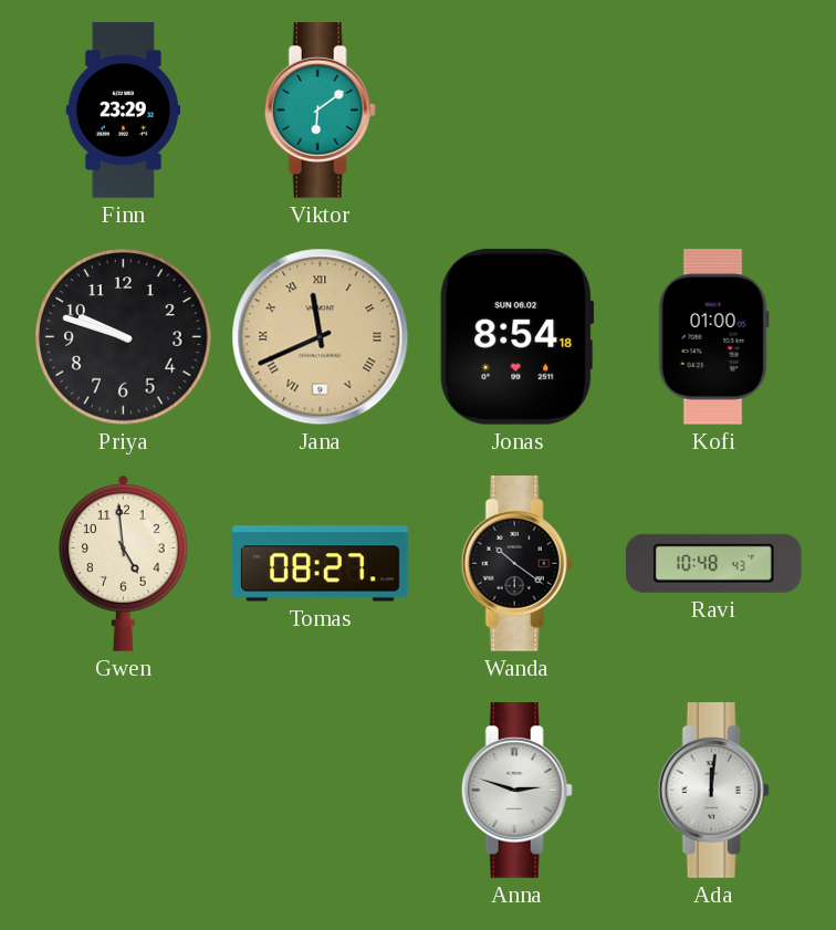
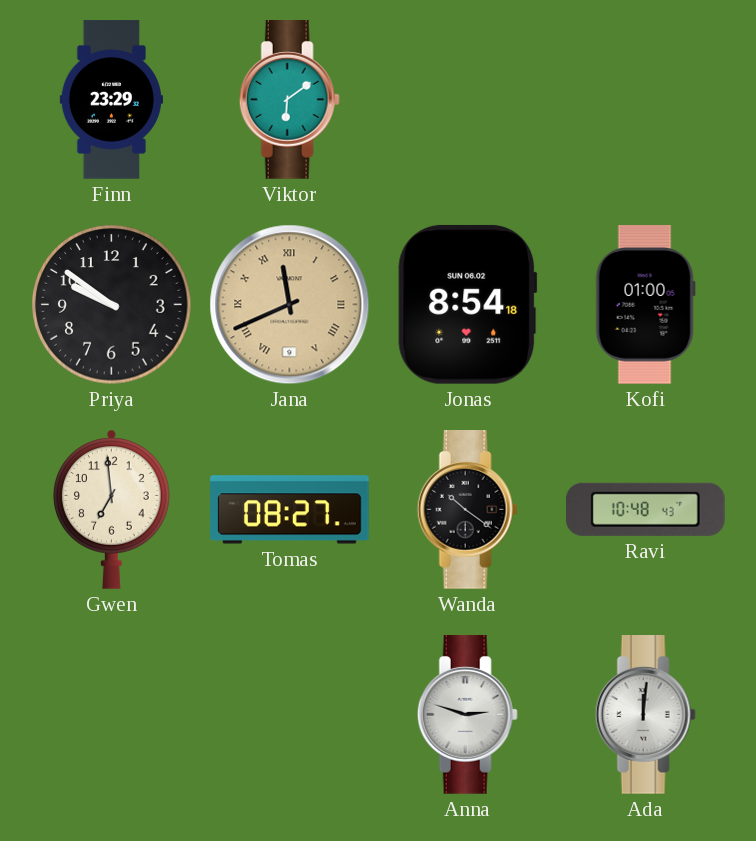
Priya: 9:48 -> 9:51
Gwen: 4:59 -> 6:59
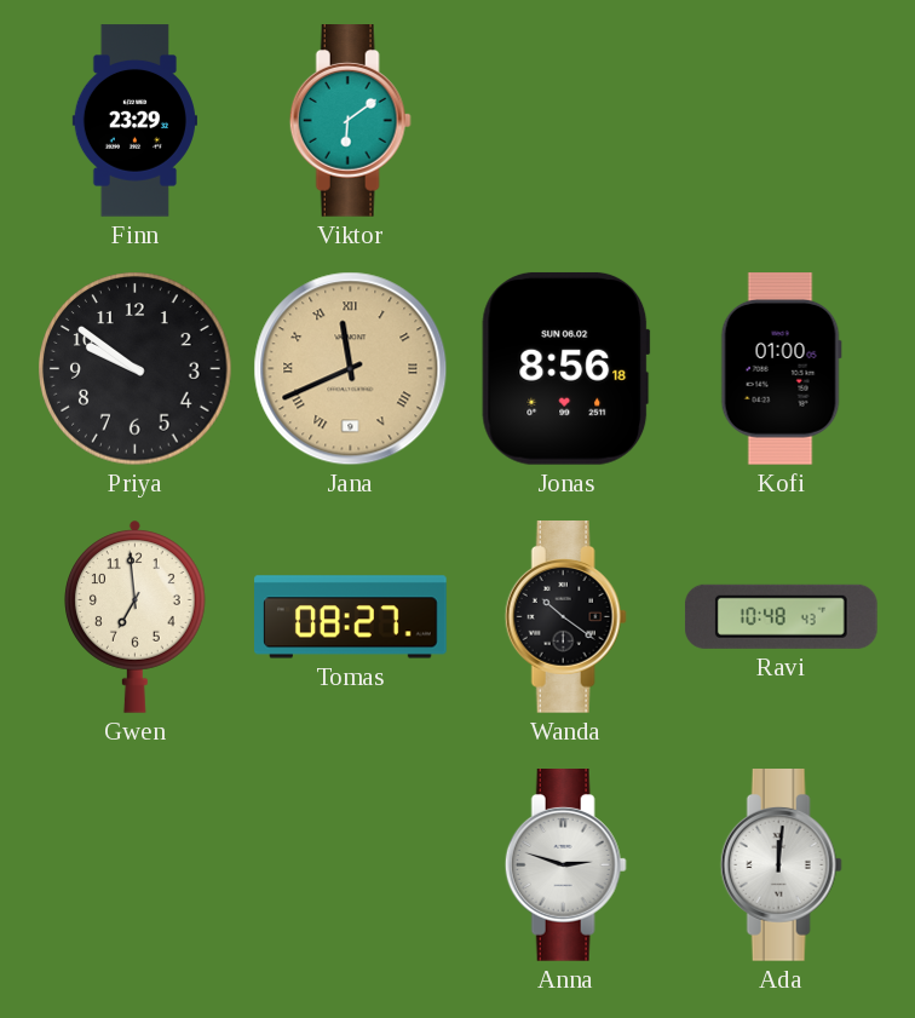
Jonas: 8:54 -> 8:56
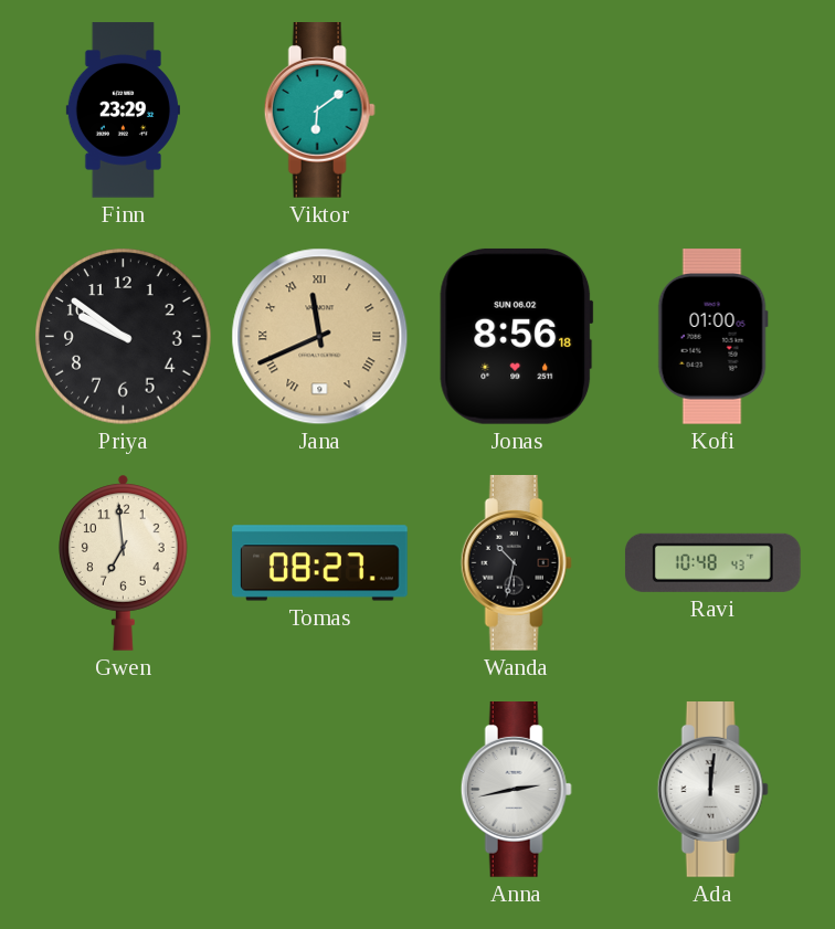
Wanda: 10:21 -> 10:32
Anna: 2:48 -> 2:43
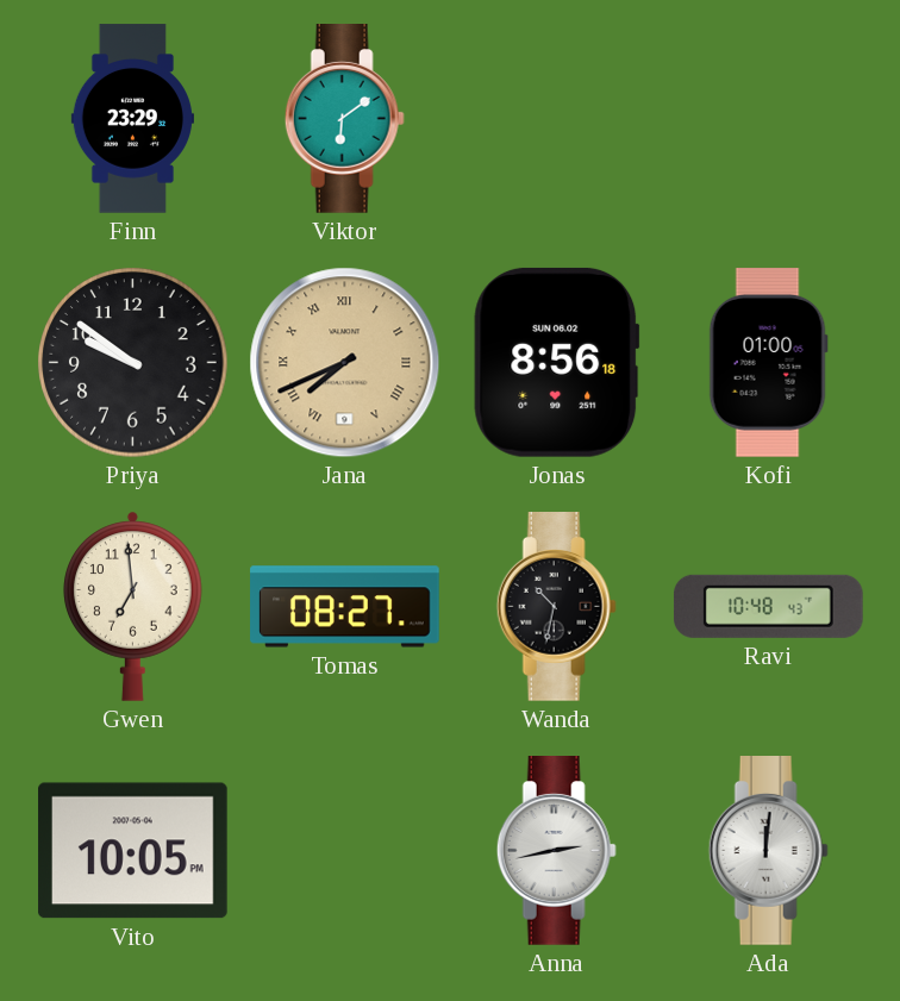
Jana: 11:41 -> 7:41
Vito: none -> 10:05
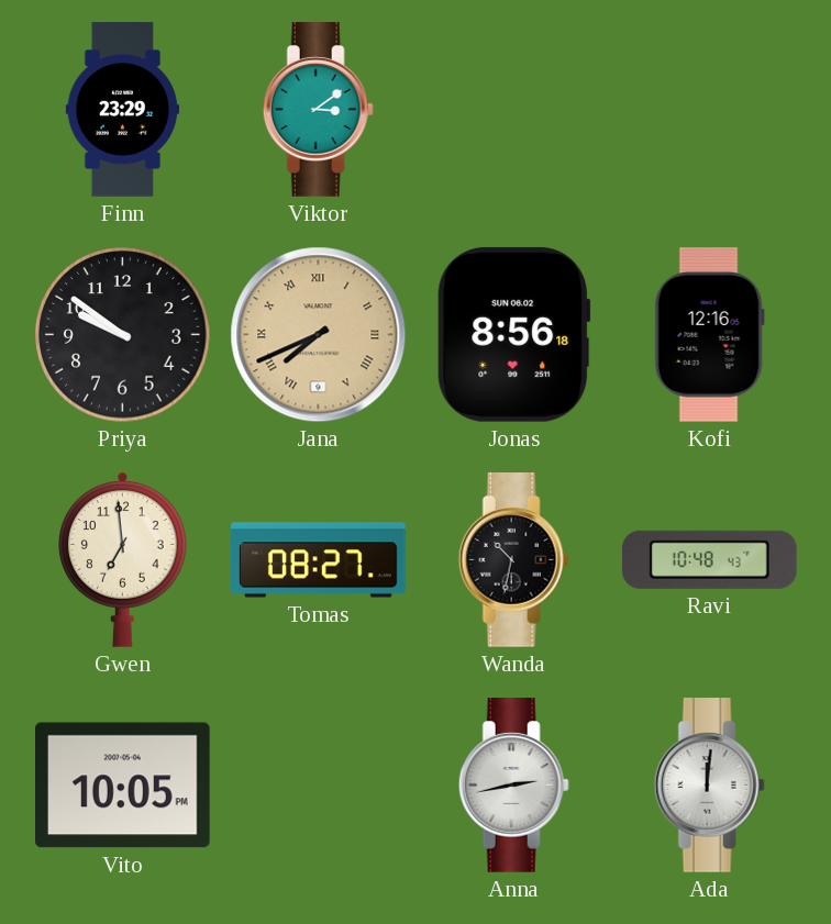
Viktor: 6:09 -> 3:09
Kofi: 01:00 -> 12:16
